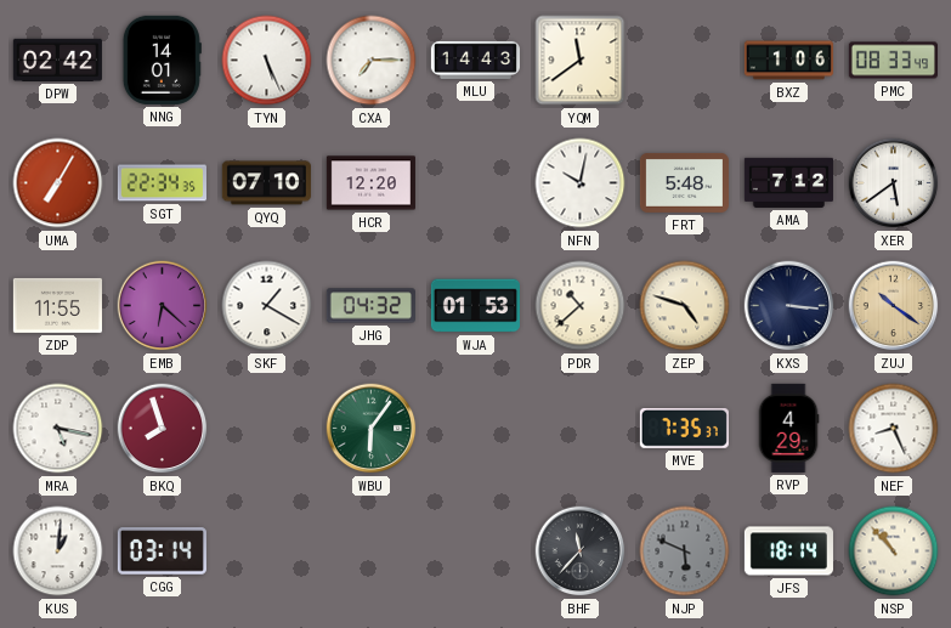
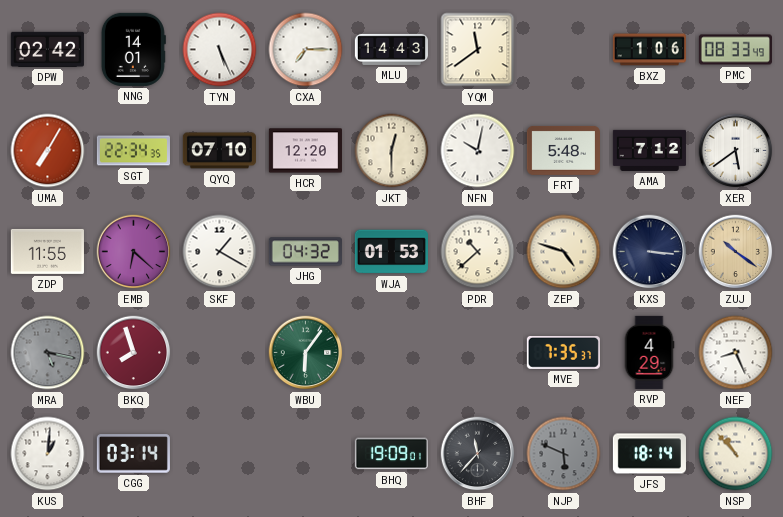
JKT: none -> 12:30
MRA dial: white -> grey
BHQ: none -> 19:09
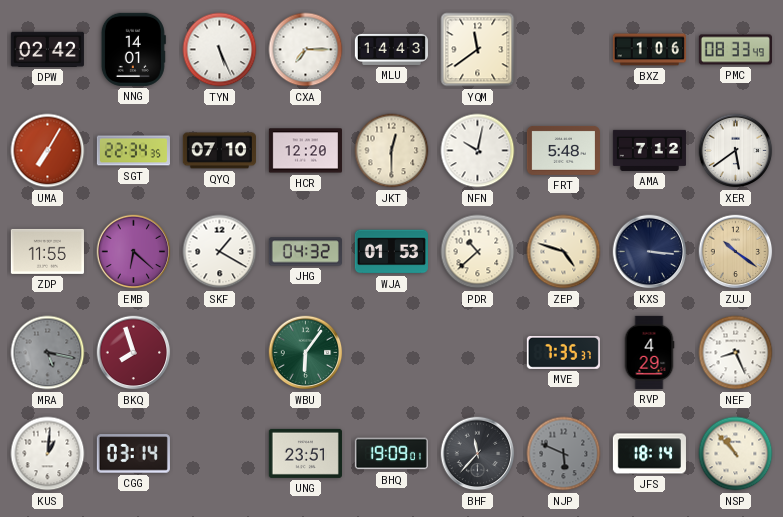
UNG: none -> 23:51
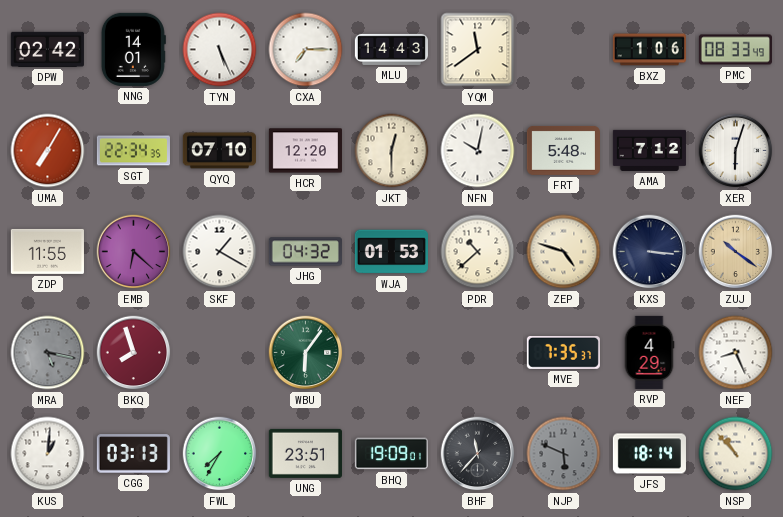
XER: 5:39 -> 6:03
CGG: 03:14 -> 03:13
FWL: none -> 7:35
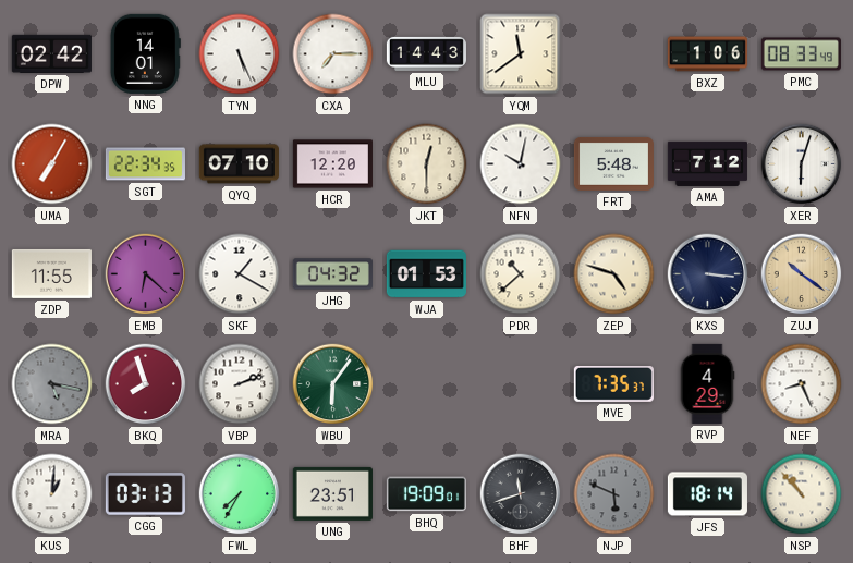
VBP: none -> 2:12
BHF: 11:37 -> 11:42
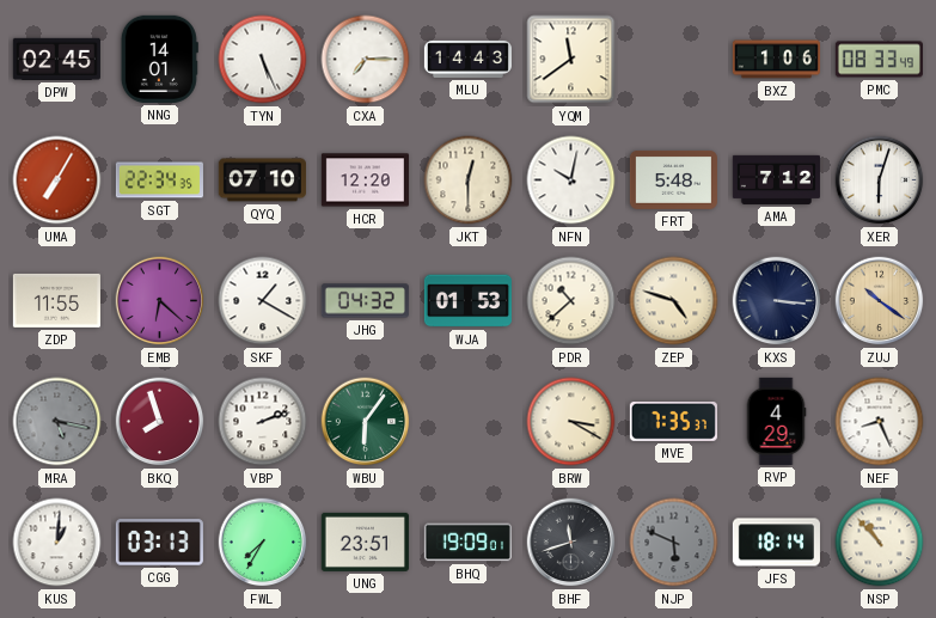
DPW: 02:42 -> 02:45
BRW: none -> 3:20
